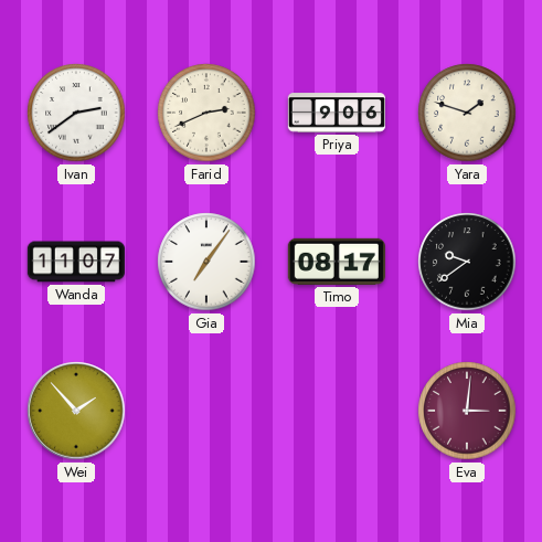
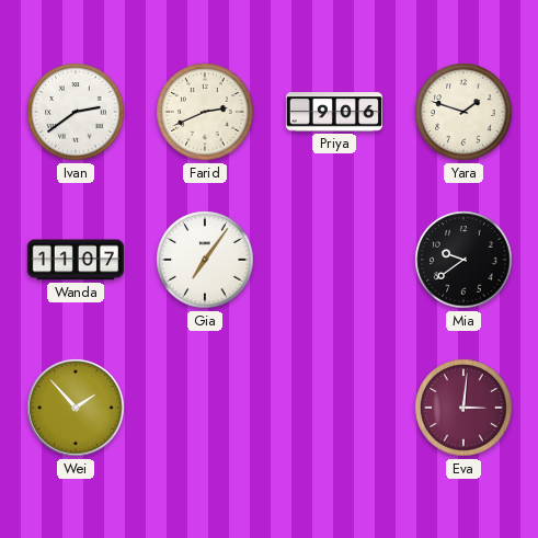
Timo: 08:17 -> none
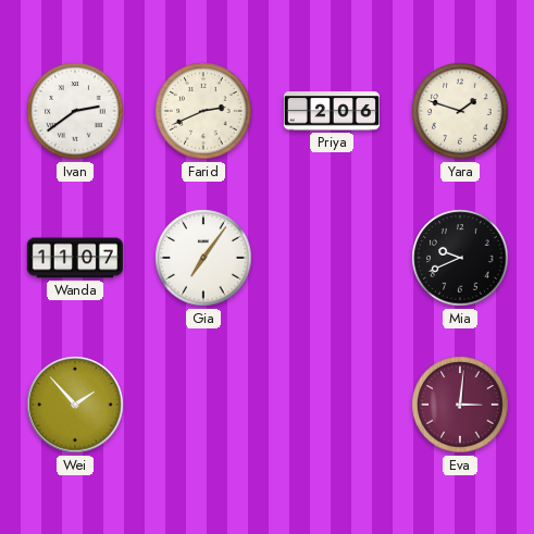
Priya: 9:06 -> 2:06
Mia: 9:39 -> 9:41
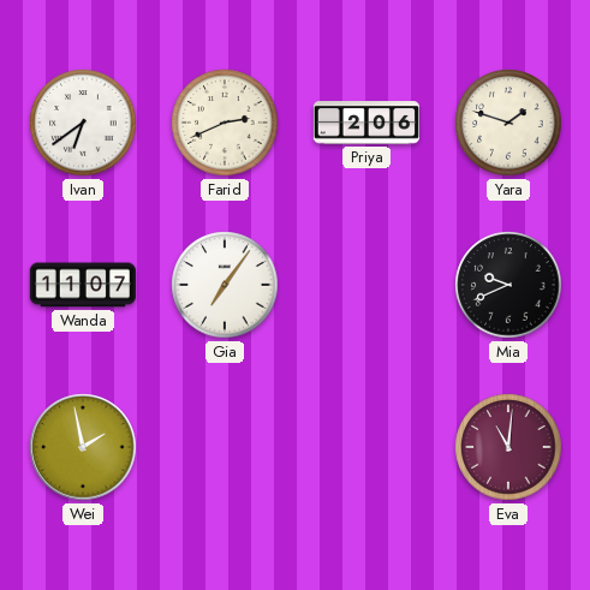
Ivan: 2:39 -> 6:39
Wei: 1:53 -> 1:58
Eva: 3:01 -> 11:01
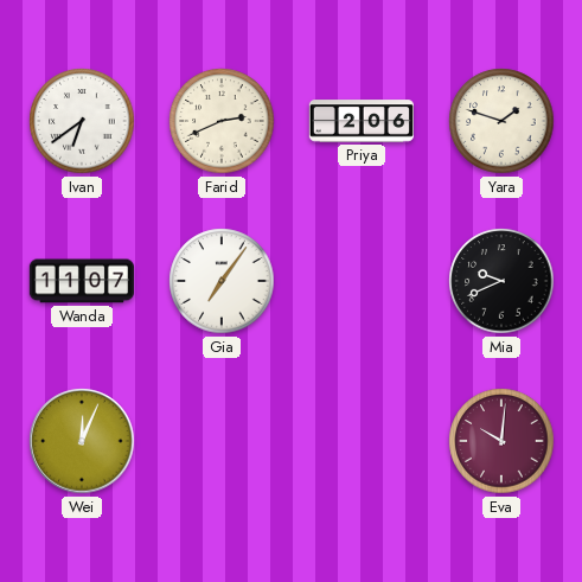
Wei: 1:58 -> 12:04
Eva: 11:01 -> 10:01
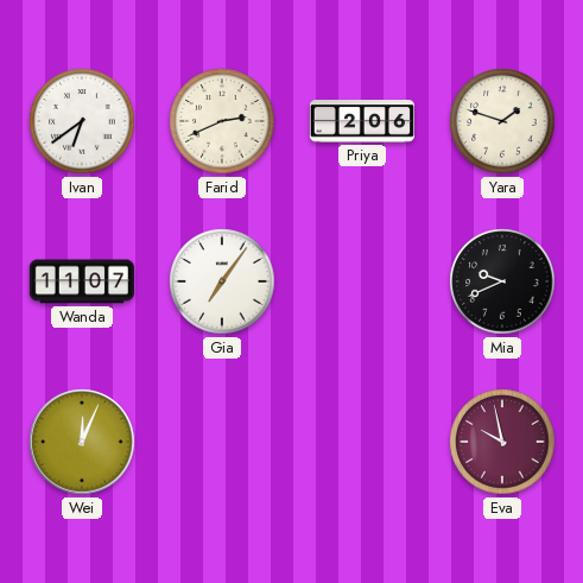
Eva: 10:01 -> 9:58
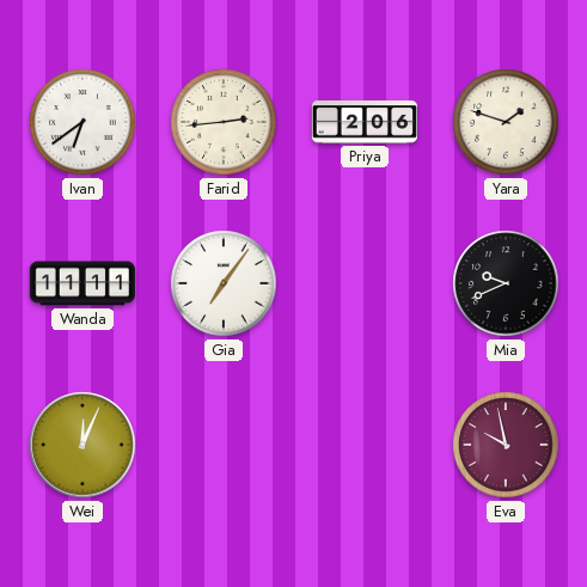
Farid: 2:41 -> 2:44
Wanda: 11:07 -> 11:11
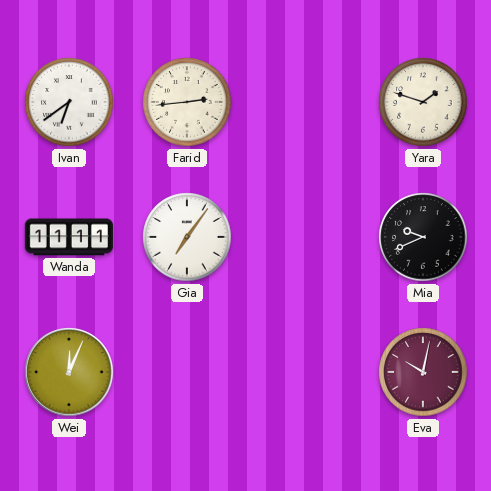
Priya: 2:06 -> none
Eva: 9:58 -> 10:02
